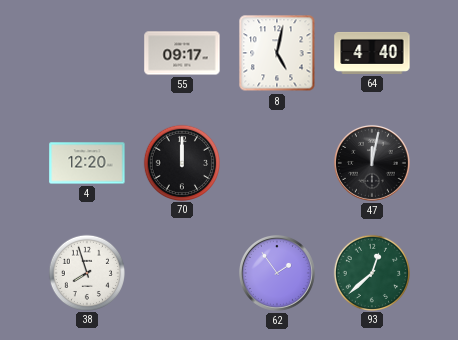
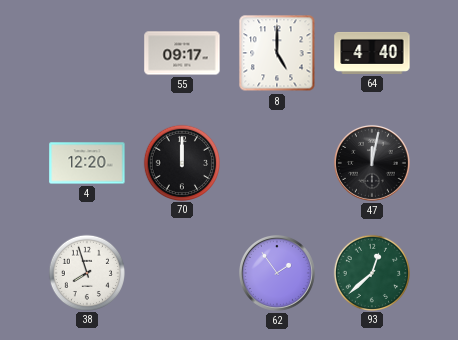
8: 5:02 -> 5:00
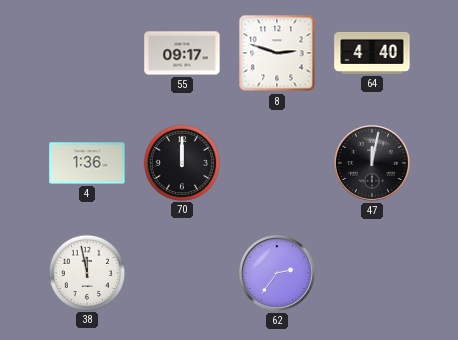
8: 5:00 -> 2:48
4: 12:20 -> 1:36
38: 7:57 -> 11:58
62: 1:54 -> 2:36
93: 12:38 -> none
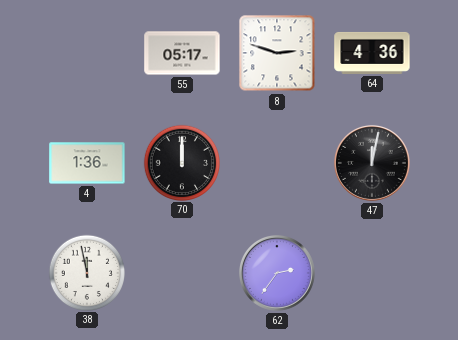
55: 09:17 -> 05:17
64: 4:40 -> 4:36
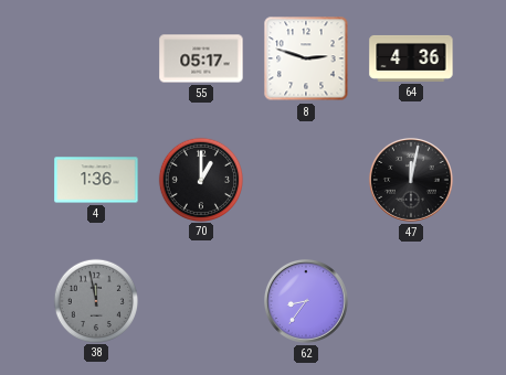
70: 12:00 -> 1:00
38 dial: white -> grey
62: 2:36 -> 8:36
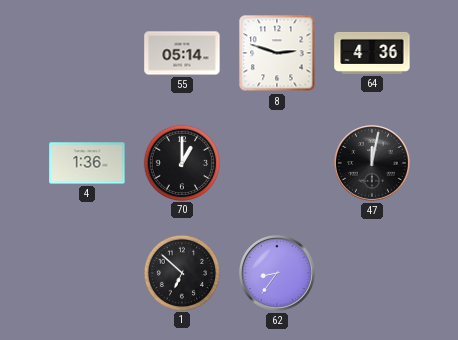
55: 05:17 -> 05:14
38: 11:58 -> none
1: none -> 6:52
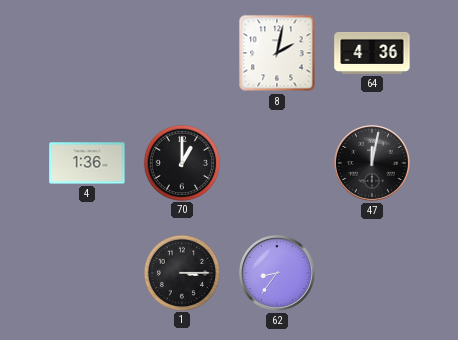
55: 05:14 -> none
8: 2:48 -> 2:02
1: 6:52 -> 3:15
